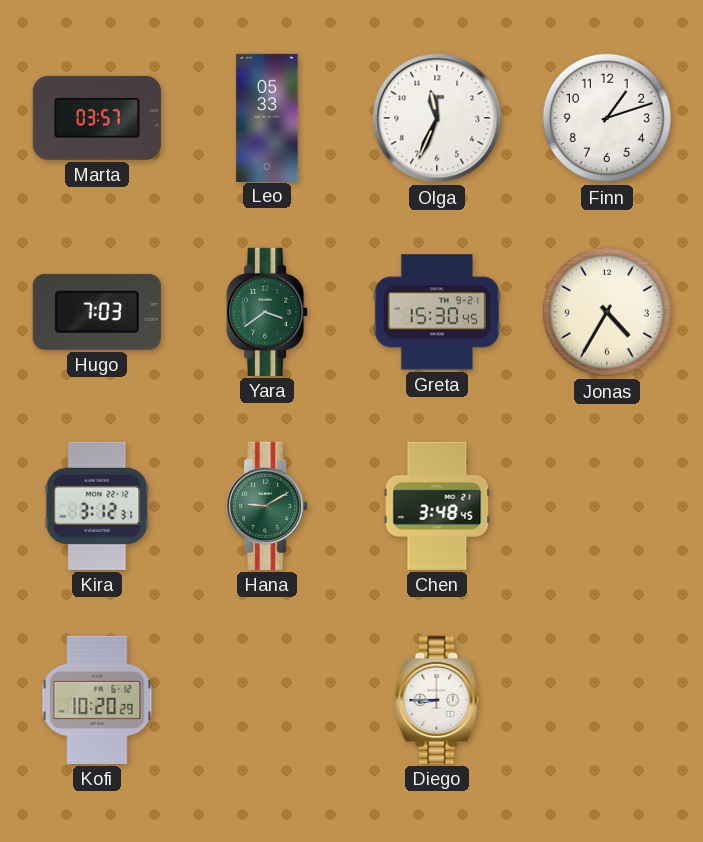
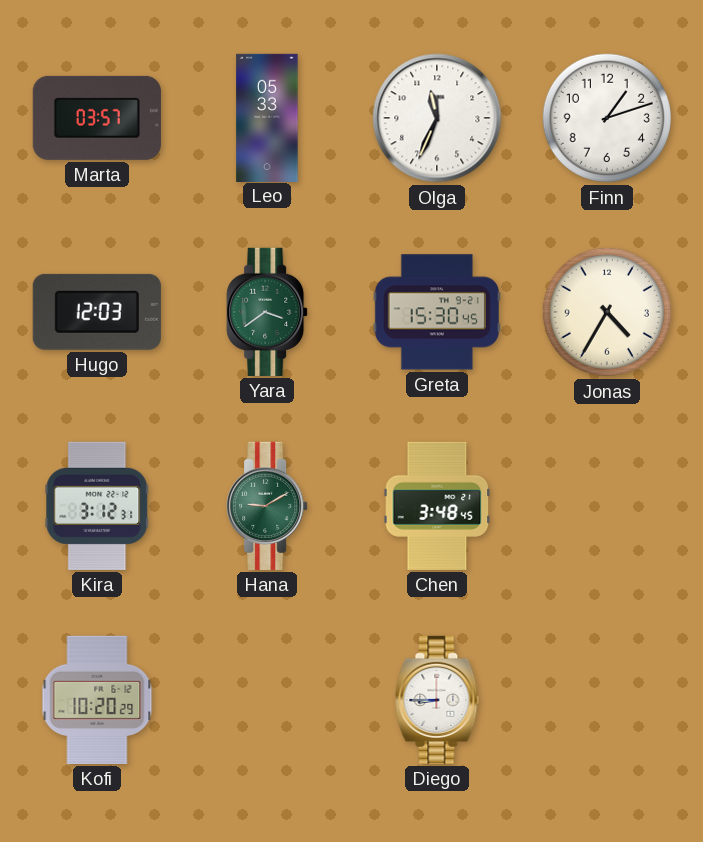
Hugo: 7:03 -> 12:03
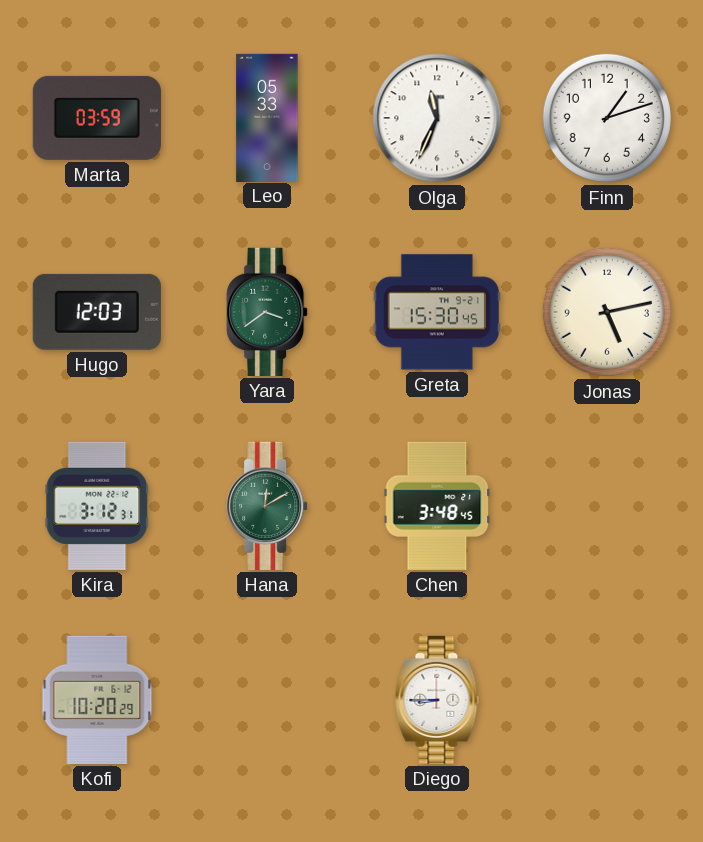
Marta: 03:57 -> 03:59
Jonas: 4:35 -> 5:13
Hana: 9:10 -> 12:10
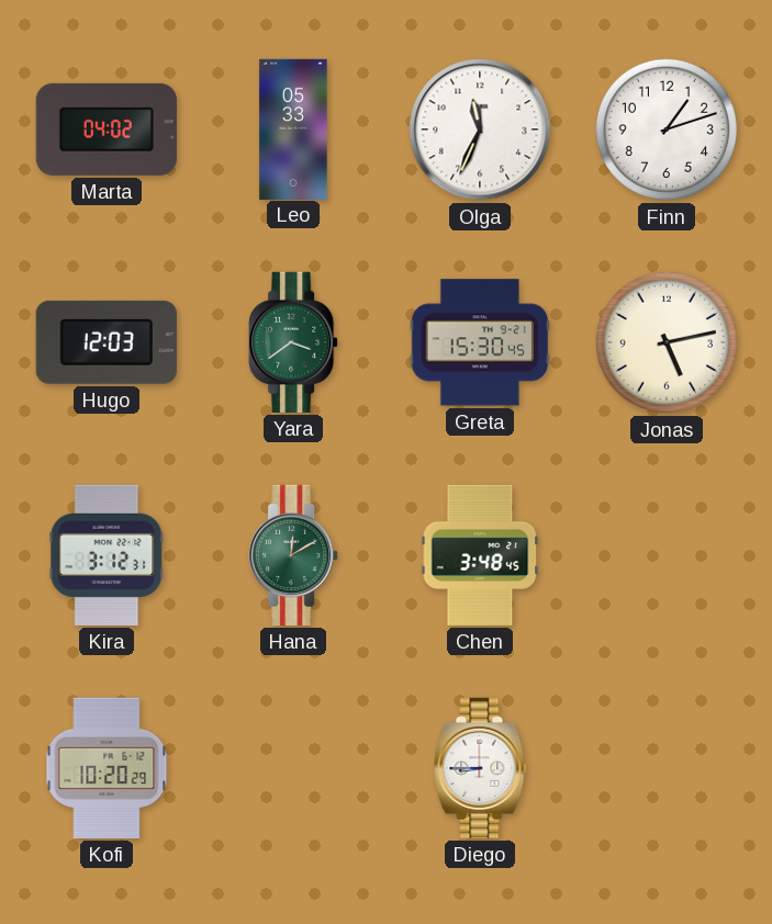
Marta: 03:59 -> 04:02
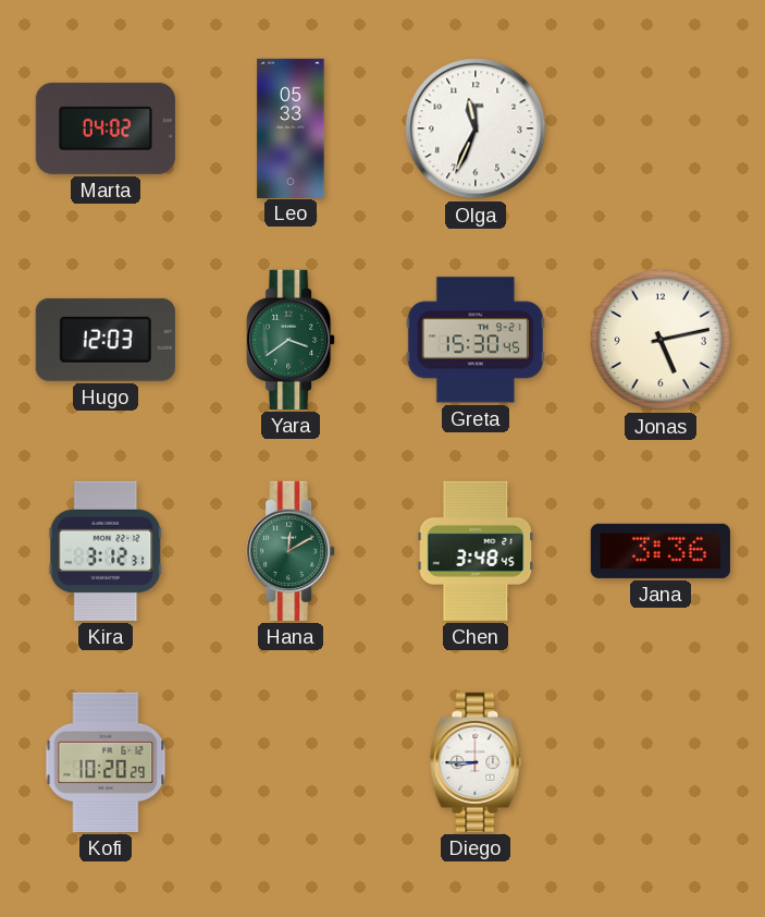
Finn: 1:12 -> none
Jana: none -> 3:36
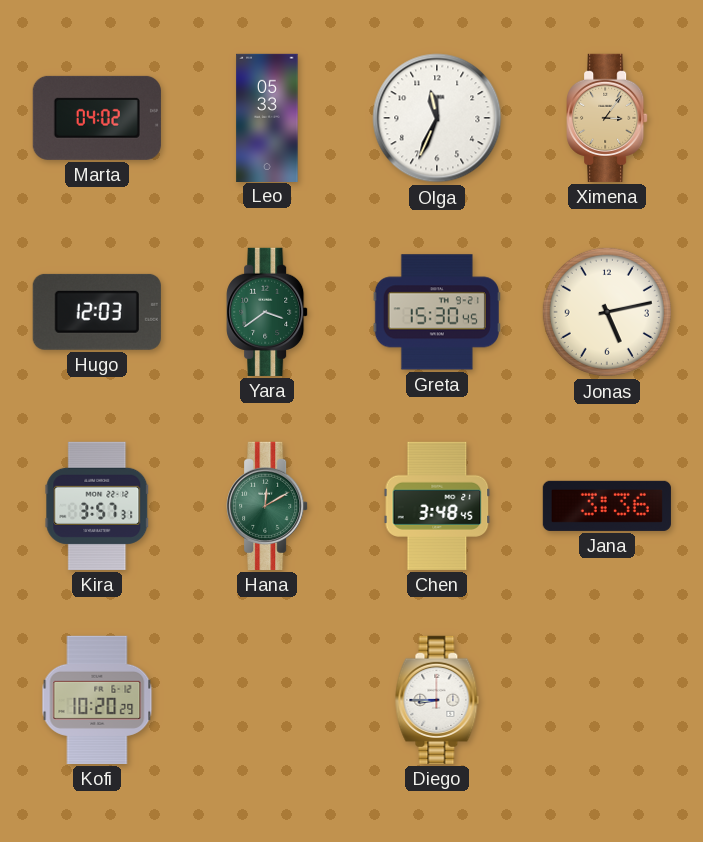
Ximena: none -> 3:06
Kira: 3:12 -> 3:57
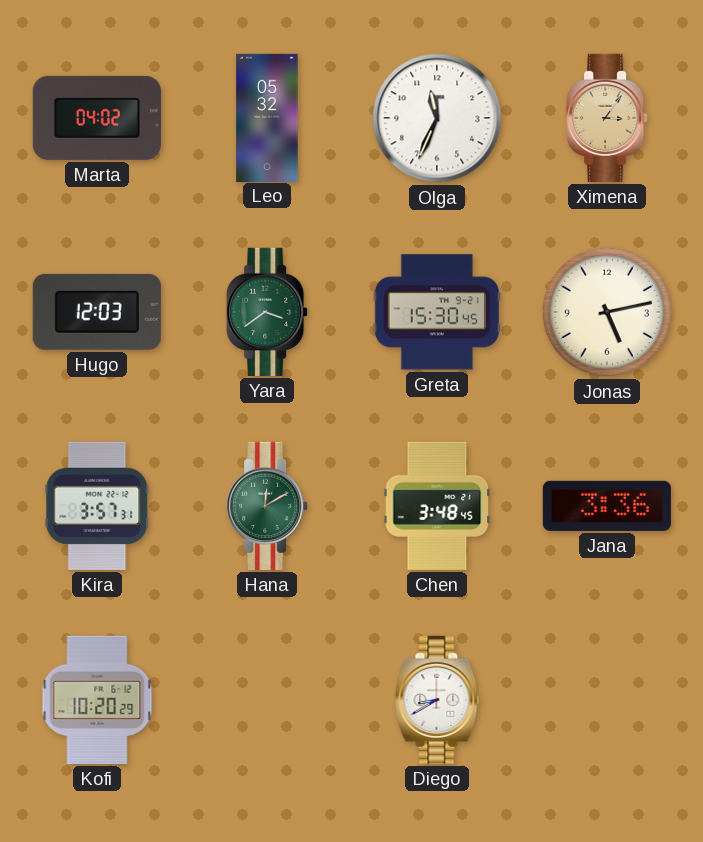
Leo: 05:33 -> 05:32
Diego: 8:45 -> 8:40
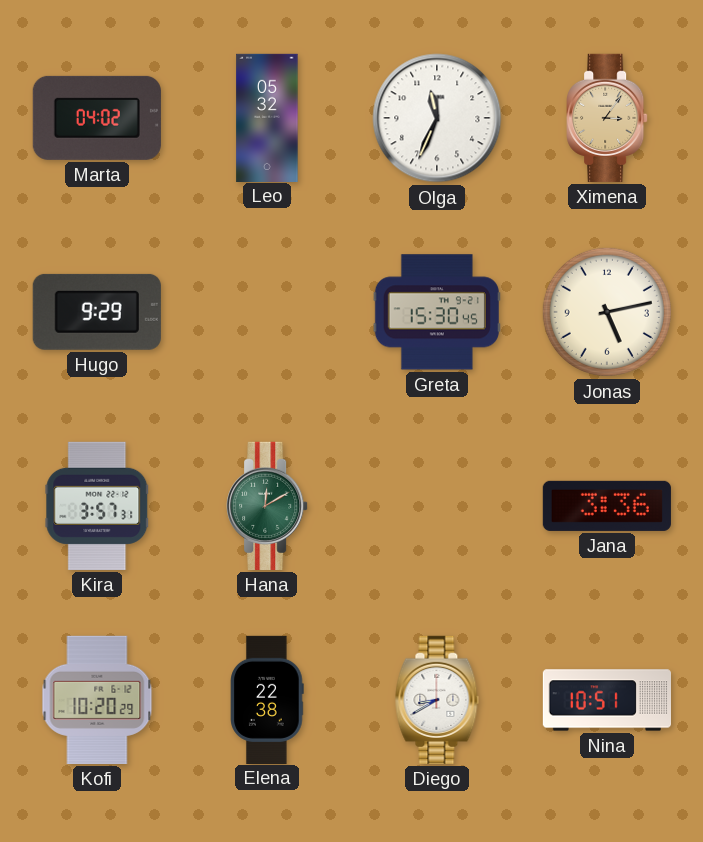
Hugo: 12:03 -> 9:29
Yara: 3:39 -> none
Chen: 3:48 -> none
Elena: none -> 22:38
Nina: none -> 10:51
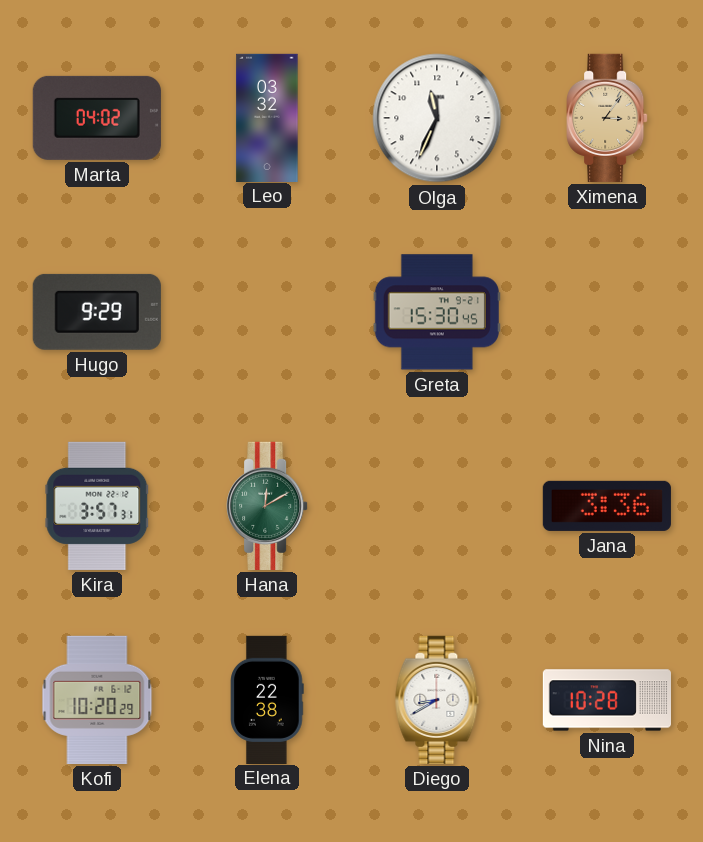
Leo: 05:32 -> 03:32
Jonas: 5:13 -> none
Nina: 10:51 -> 10:28
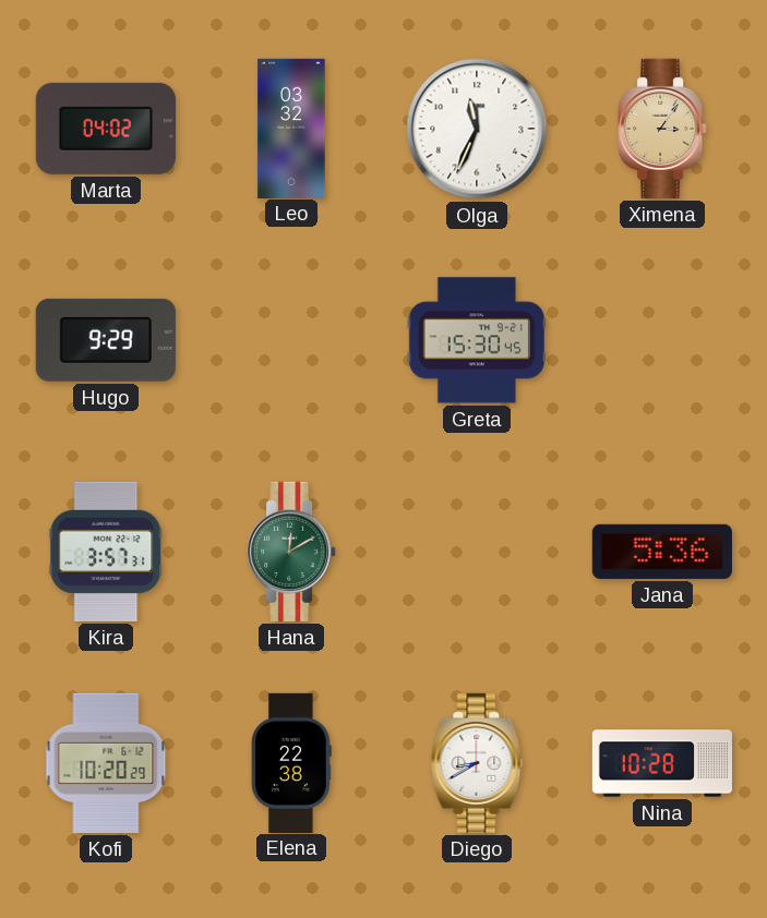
Jana: 3:36 -> 5:36
